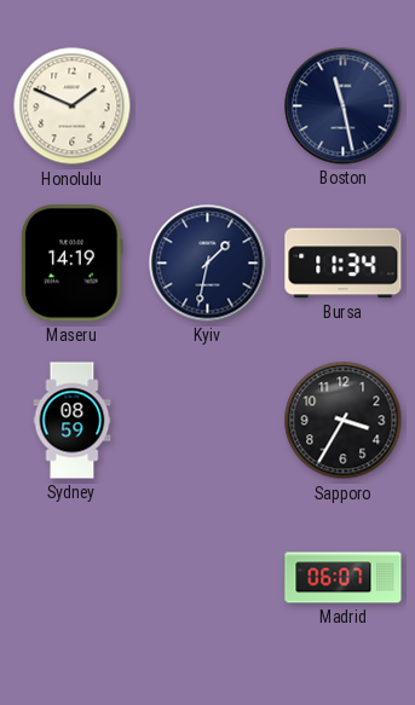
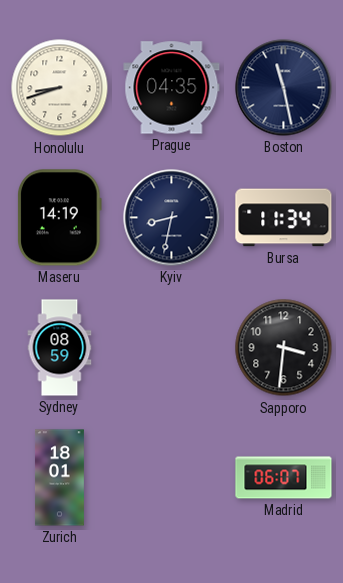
Honolulu: 1:49 -> 8:42
Prague: none -> 04:35
Kyiv: 1:32 -> 8:32
Sapporo: 3:35 -> 3:31
Zurich: none -> 18:01
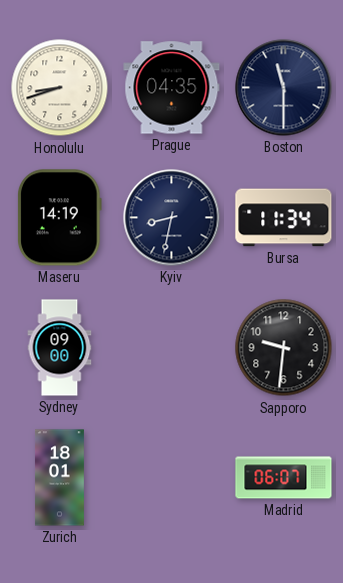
Boston: 11:28 -> 11:30
Sydney: 08:59 -> 09:00
Sapporo: 3:31 -> 9:31
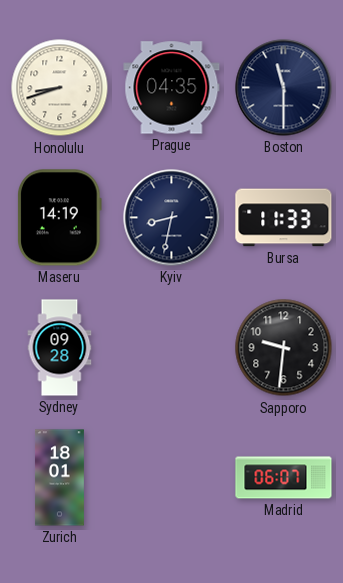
Bursa: 11:34 -> 11:33
Sydney: 09:00 -> 09:28
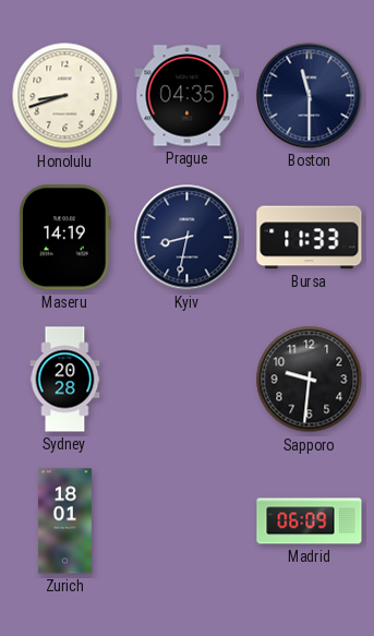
Sydney: 09:28 -> 20:28
Madrid: 06:07 -> 06:09
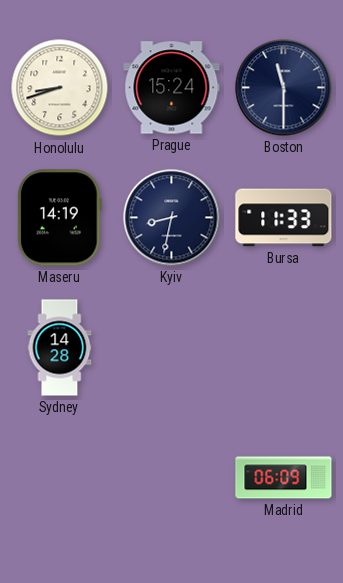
Prague: 04:35 -> 15:24
Sydney: 20:28 -> 14:28
Sapporo: 9:31 -> none
Zurich: 18:01 -> none
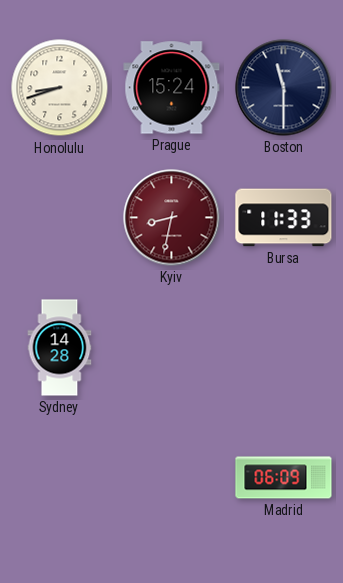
Maseru: 14:19 -> none
Kyiv dial: navy -> burgundy
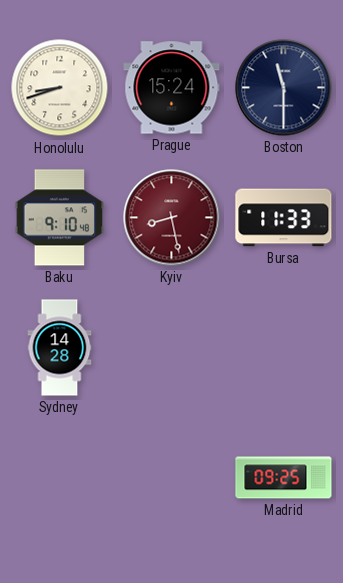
Baku: none -> 9:10
Kyiv: 8:32 -> 8:28
Madrid: 06:09 -> 09:25
